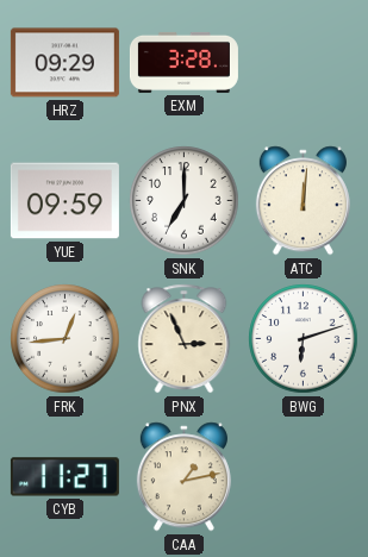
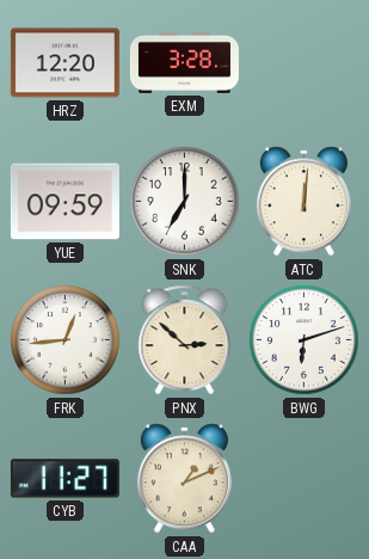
HRZ: 09:29 -> 12:20
PNX: 2:56 -> 2:52
CAA: 1:13 -> 1:11
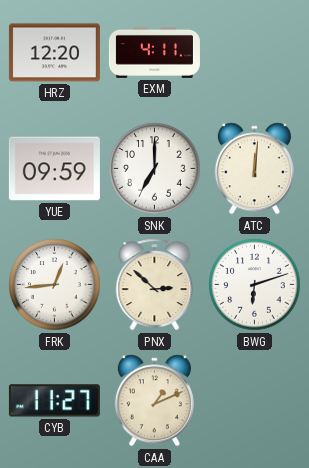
EXM: 3:28 -> 4:11
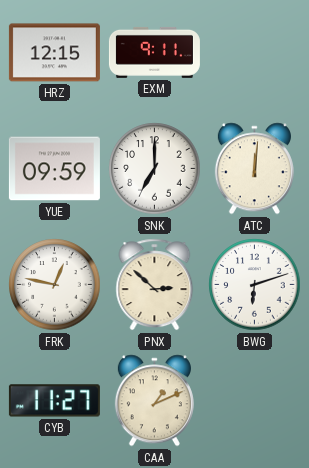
HRZ: 12:20 -> 12:15
EXM: 4:11 -> 9:11
FRK: 12:44 -> 12:47
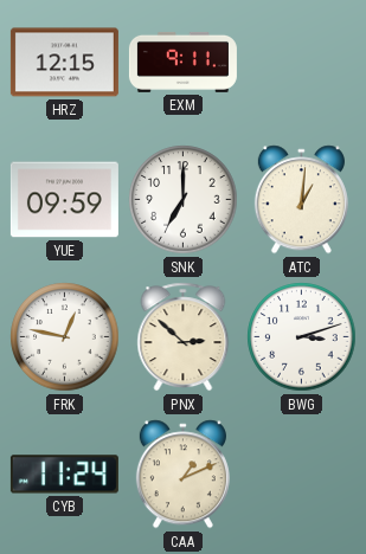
ATC: 12:01 -> 1:01
BWG: 6:12 -> 3:12
CYB: 11:27 -> 11:24
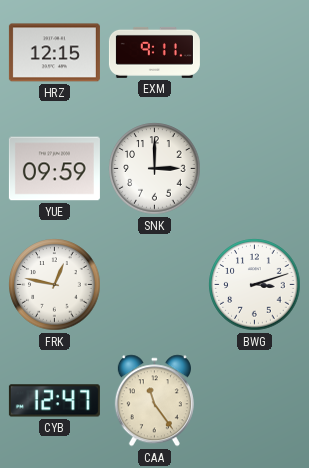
SNK: 7:00 -> 3:00
ATC: 1:01 -> none
PNX: 2:52 -> none
CYB: 11:24 -> 12:47
CAA: 1:11 -> 11:24
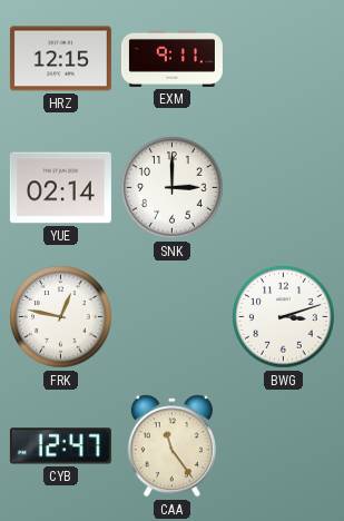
YUE: 09:59 -> 02:14
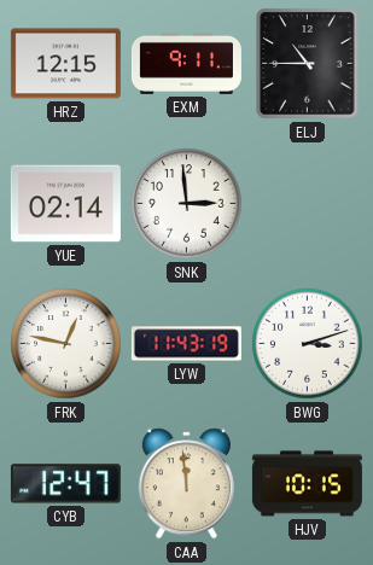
ELJ: none -> 10:45
SNK: 3:00 -> 2:59
LYW: none -> 11:43
CAA: 11:24 -> 11:59
HJV: none -> 10:15
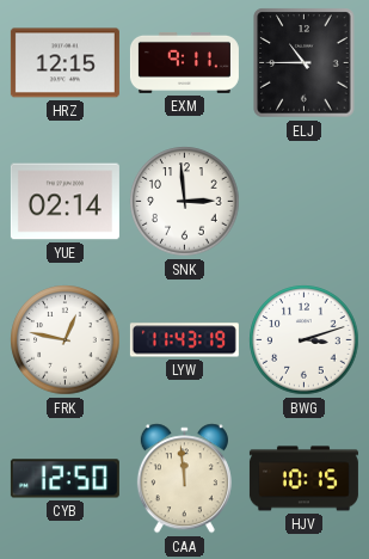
CYB: 12:47 -> 12:50
